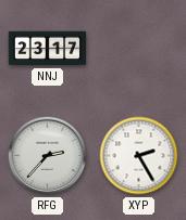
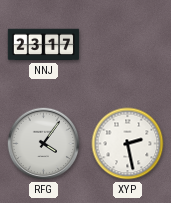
RFG: 2:37 -> 4:06
XYP: 2:25 -> 2:28
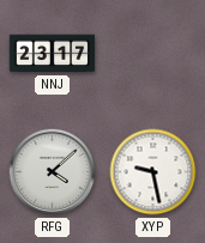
RFG: 4:06 -> 4:08
XYP: 2:28 -> 9:28
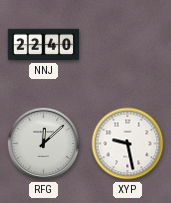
NNJ: 23:17 -> 22:40
RFG: 4:08 -> 12:08
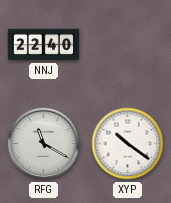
RFG: 12:08 -> 11:20
XYP: 9:28 -> 10:21
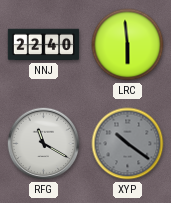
LRC: none -> 5:59
XYP dial: white -> grey
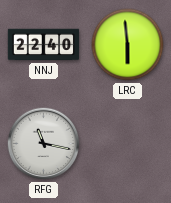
RFG: 11:20 -> 11:17
XYP: 10:21 -> none
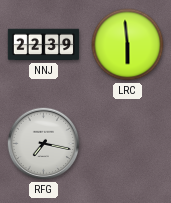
NNJ: 22:40 -> 22:39
RFG: 11:17 -> 7:17
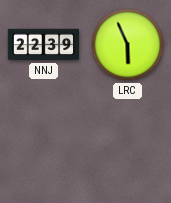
LRC: 5:59 -> 5:56
RFG: 7:17 -> none
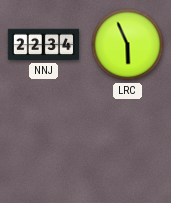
NNJ: 22:39 -> 22:34
